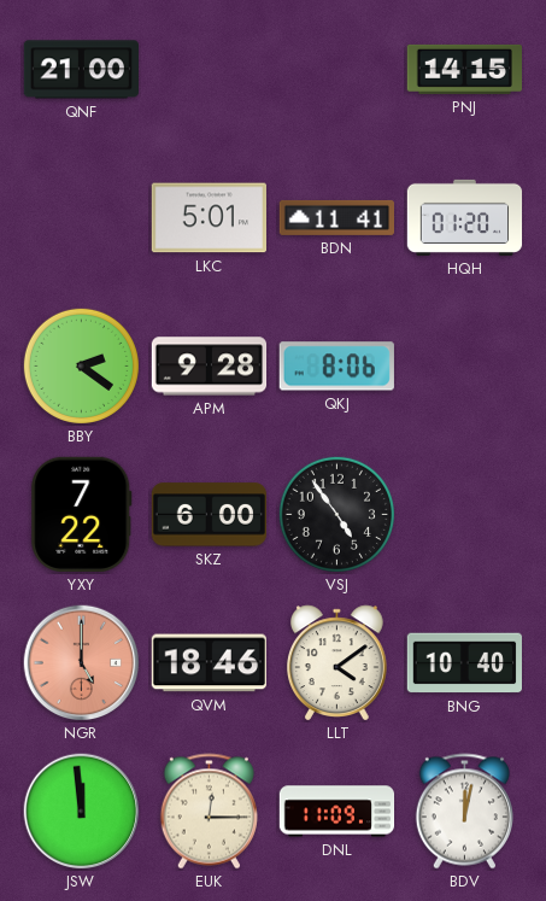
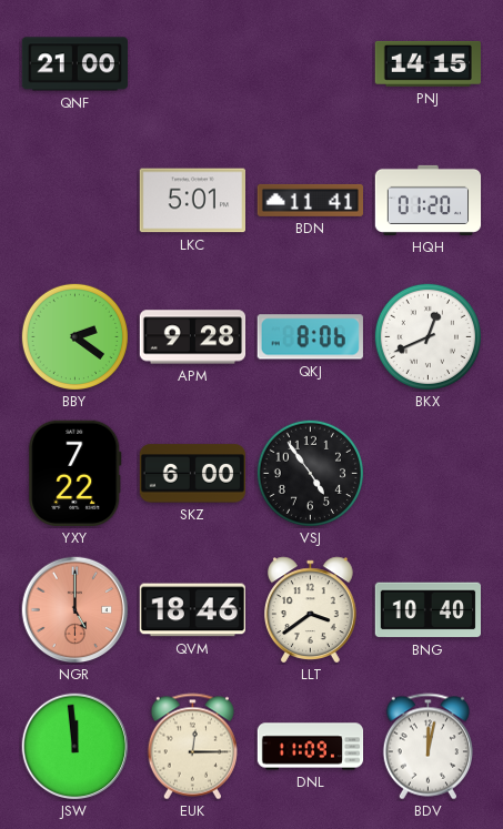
BKX: none -> 12:41
LLT: 4:09 -> 3:39
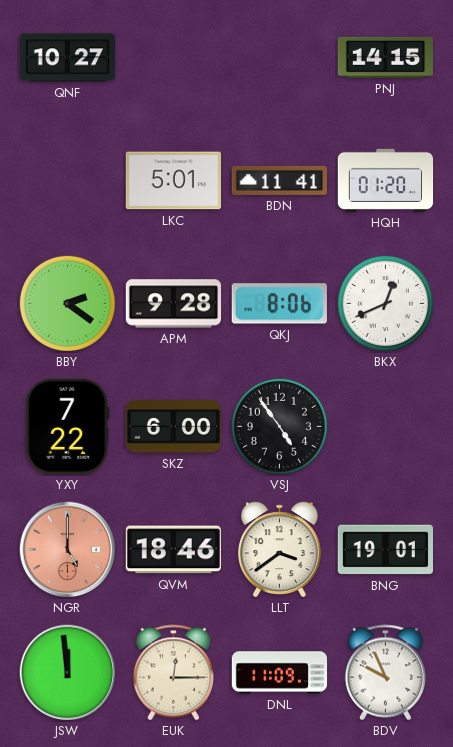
QNF: 21:00 -> 10:27
BNG: 10:40 -> 19:01
BDV: 12:02 -> 9:56
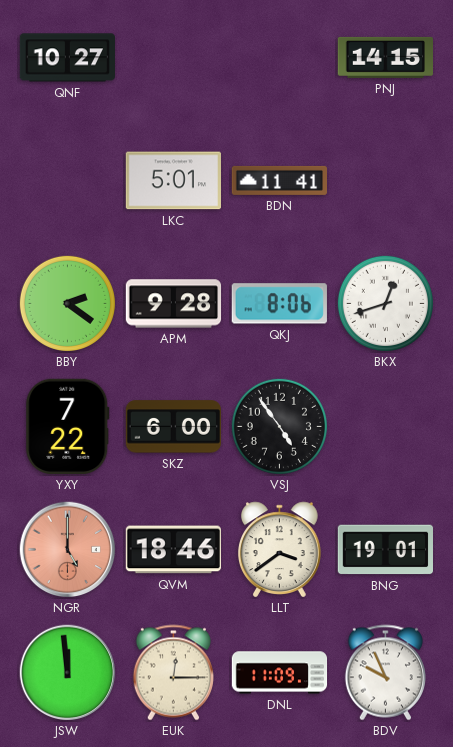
HQH: 01:20 -> none
BKX: 12:41 -> 12:42
